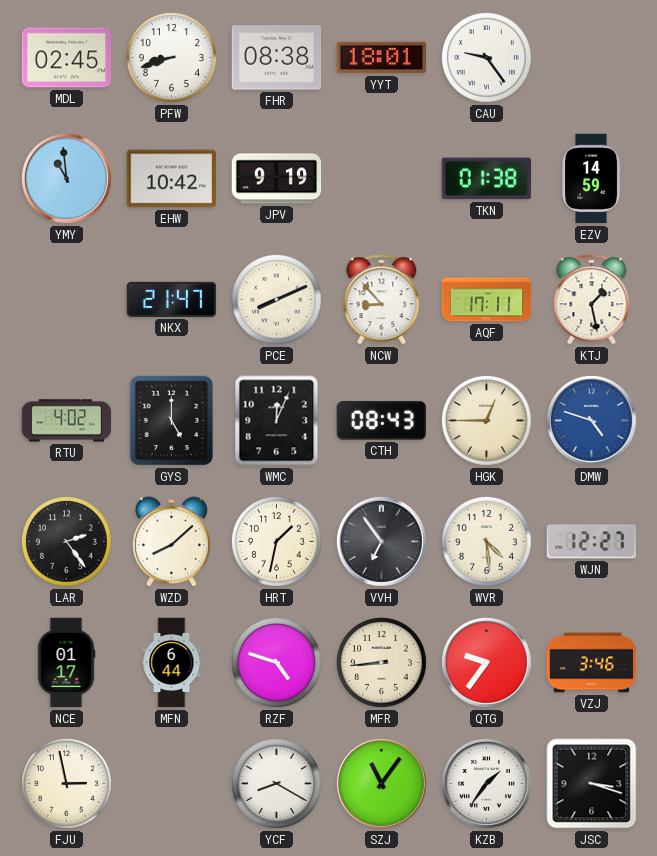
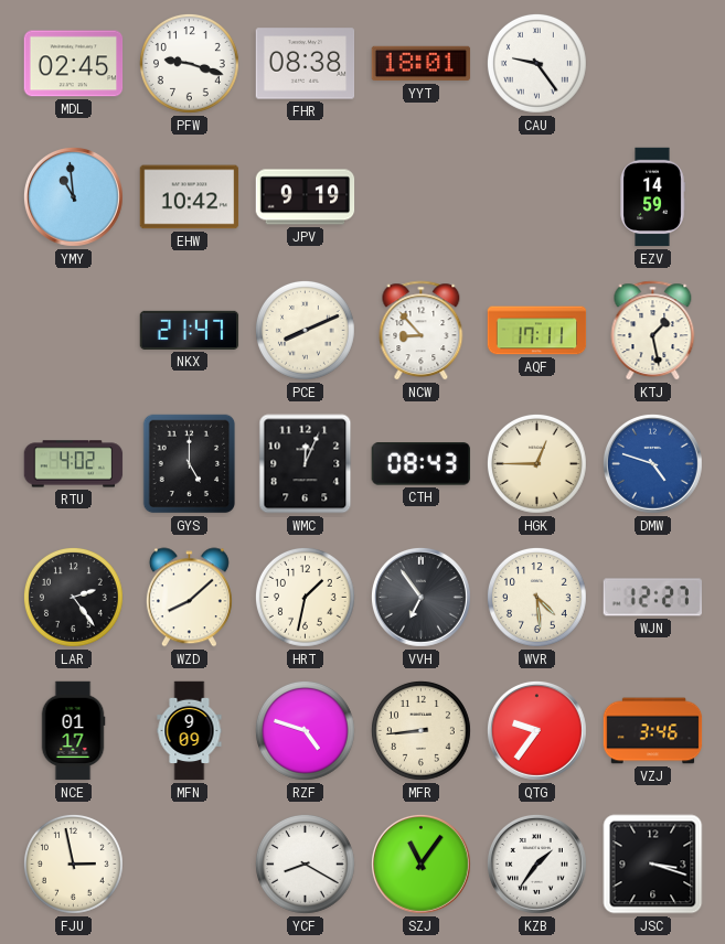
PFW: 8:42 -> 9:18
TKN: 01:38 -> none
MFN: 6:44 -> 9:09
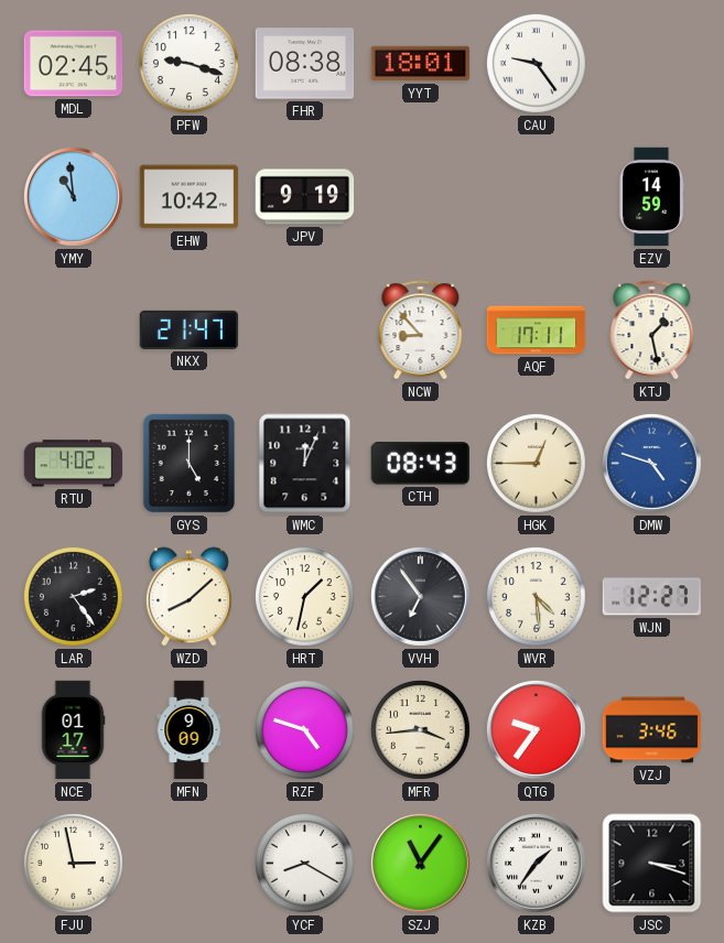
PCE: 8:11 -> none
MFR: 8:44 -> 3:44
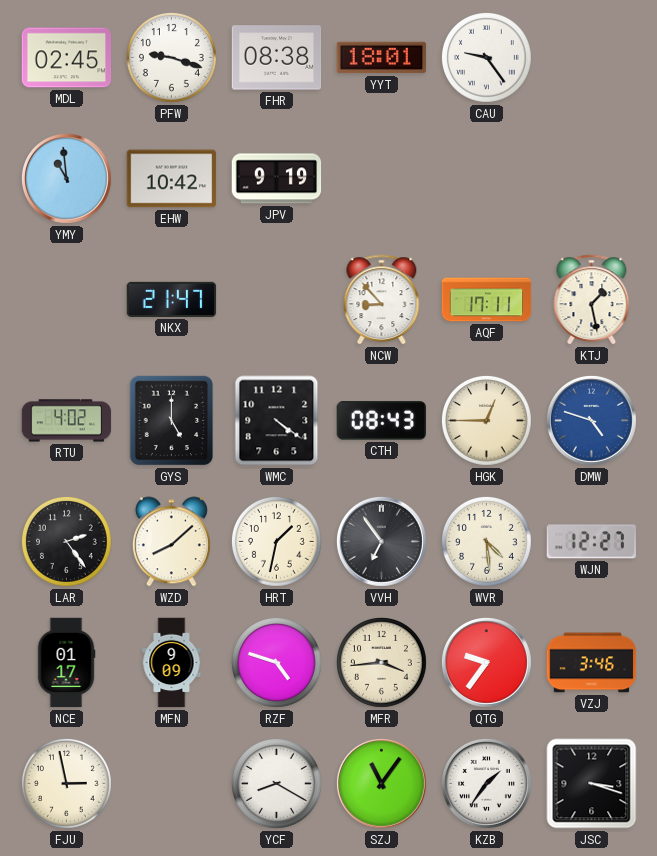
EZV: 14:59 -> none
WMC: 12:04 -> 4:21
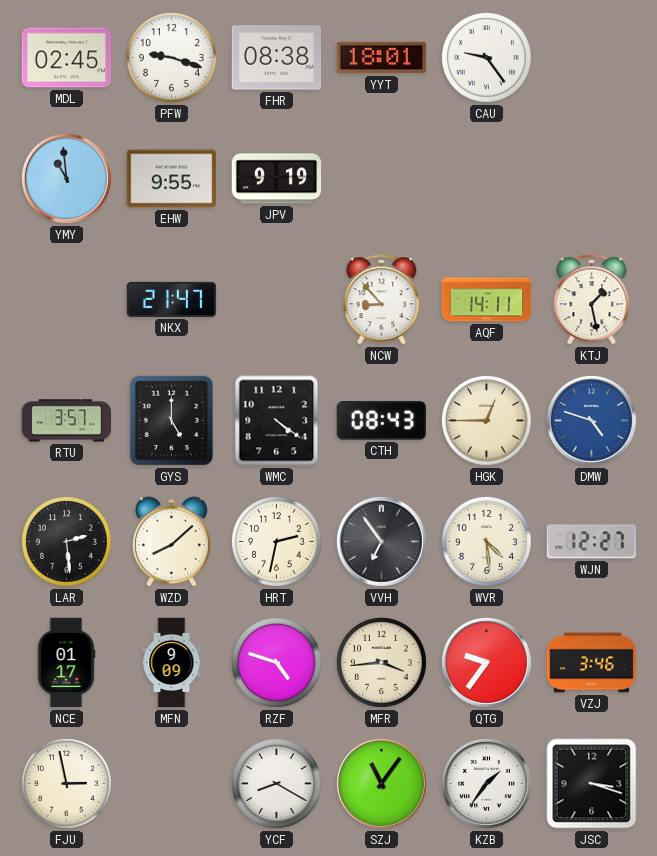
EHW: 10:42 -> 9:55
AQF: 17:11 -> 14:11
RTU: 4:02 -> 3:57
LAR: 2:24 -> 2:29
HRT: 1:32 -> 2:32
